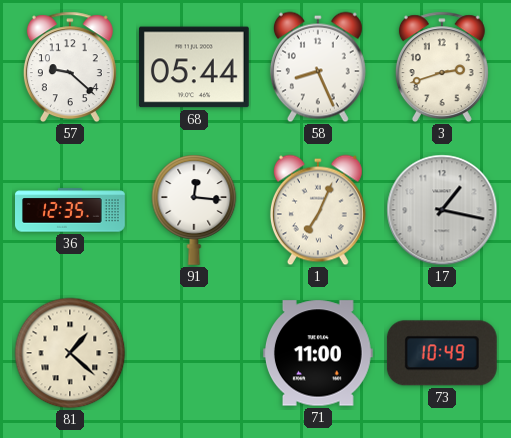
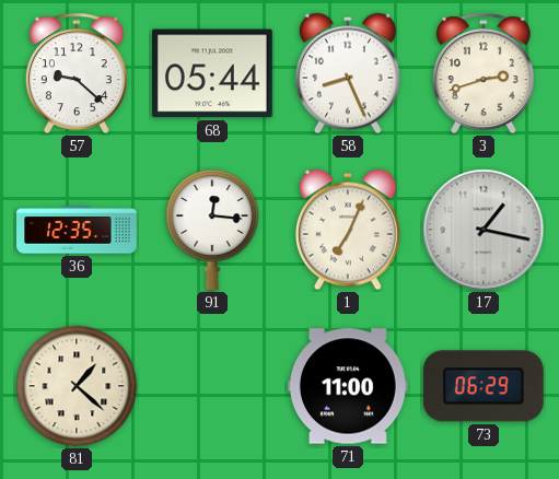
73: 10:49 -> 06:29
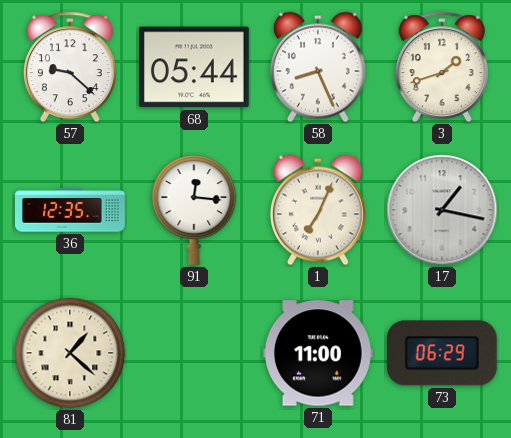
3: 2:42 -> 1:42
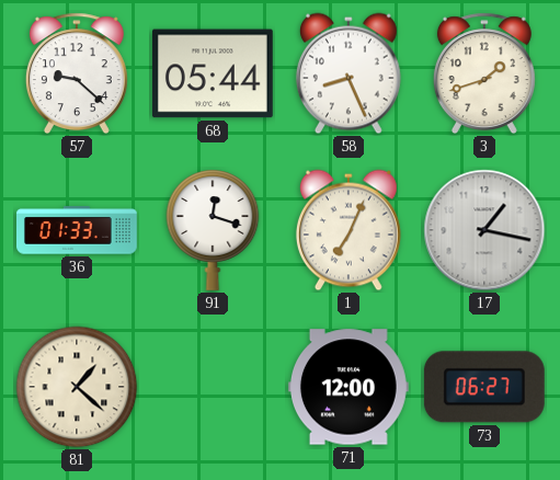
36: 12:35 -> 01:33
91: 12:16 -> 12:18
71: 11:00 -> 12:00
73: 06:29 -> 06:27
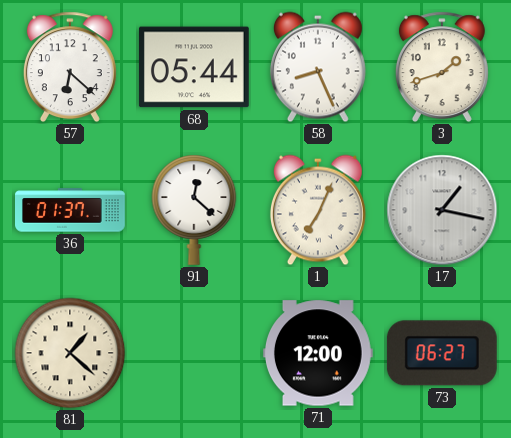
57: 9:22 -> 6:22
36: 01:33 -> 01:37
91: 12:18 -> 12:22
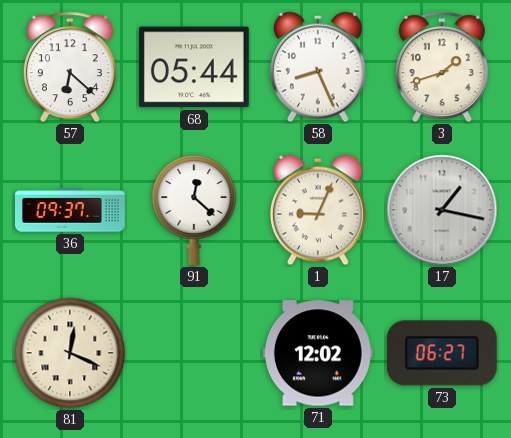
36: 01:37 -> 09:37
1: 7:04 -> 9:04
81: 1:22 -> 12:19
71: 12:00 -> 12:02
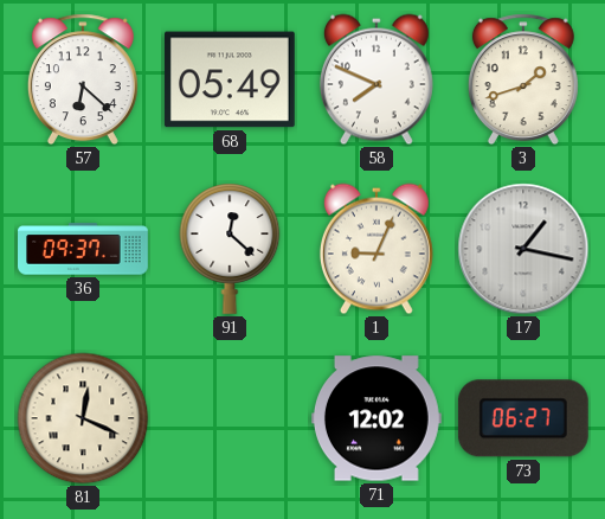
68: 05:44 -> 05:49
58: 8:26 -> 7:49
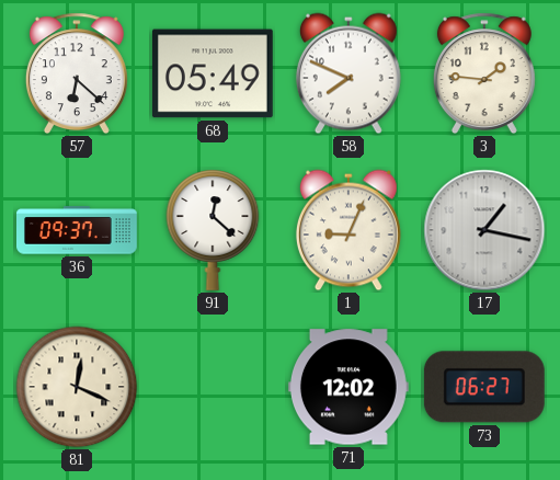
3: 1:42 -> 1:46
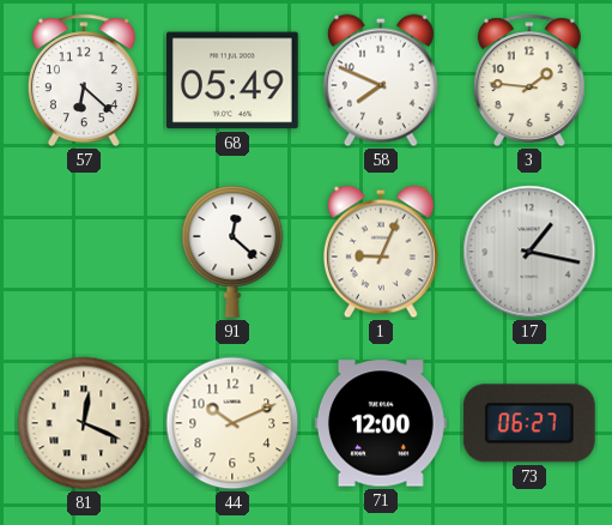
36: 09:37 -> none
44: none -> 10:11
71: 12:02 -> 12:00
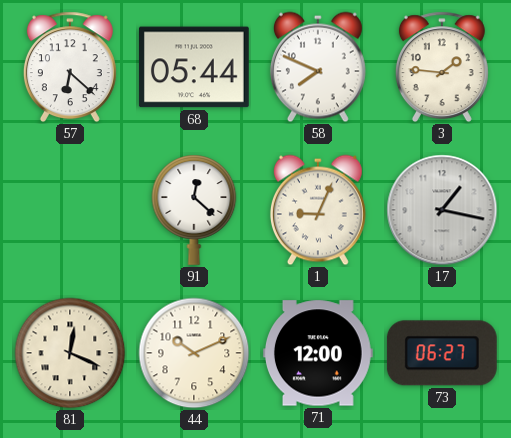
68: 05:49 -> 05:44
